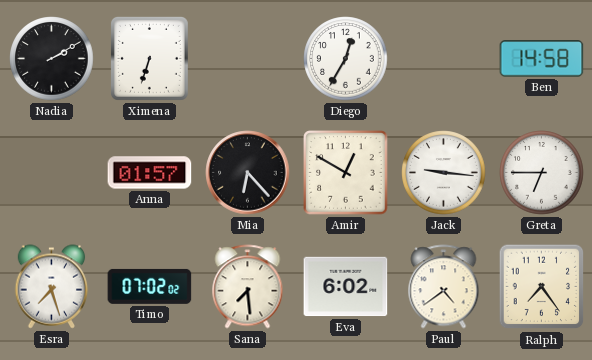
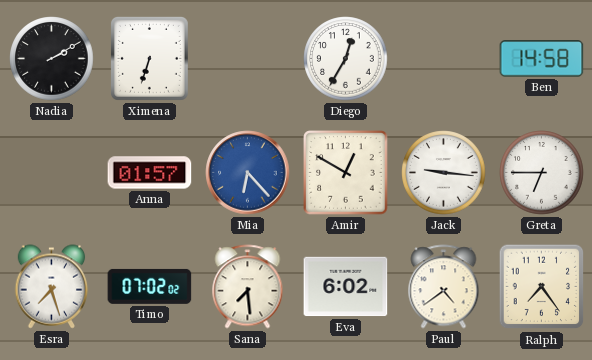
Mia dial: black -> blue
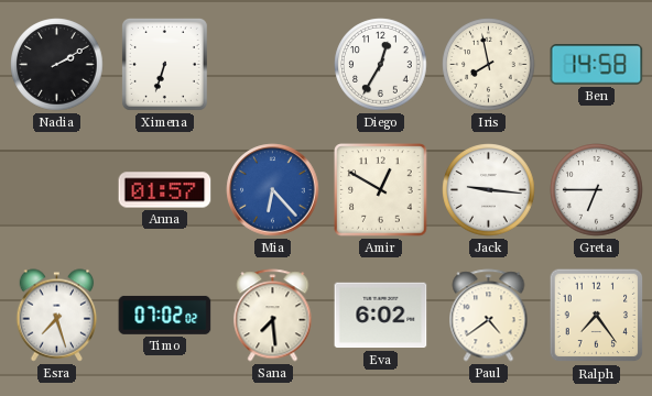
Iris: none -> 7:58
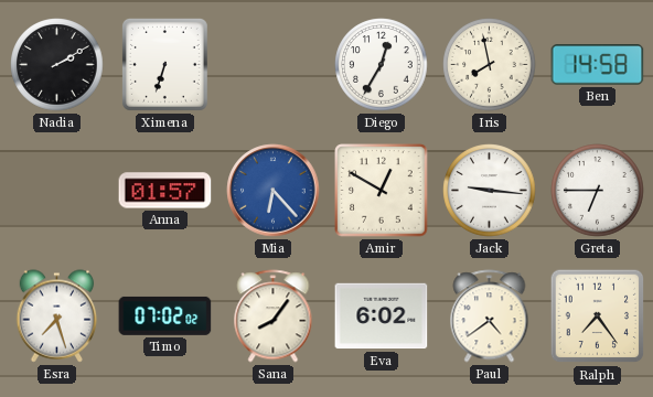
Sana: 7:29 -> 8:06
